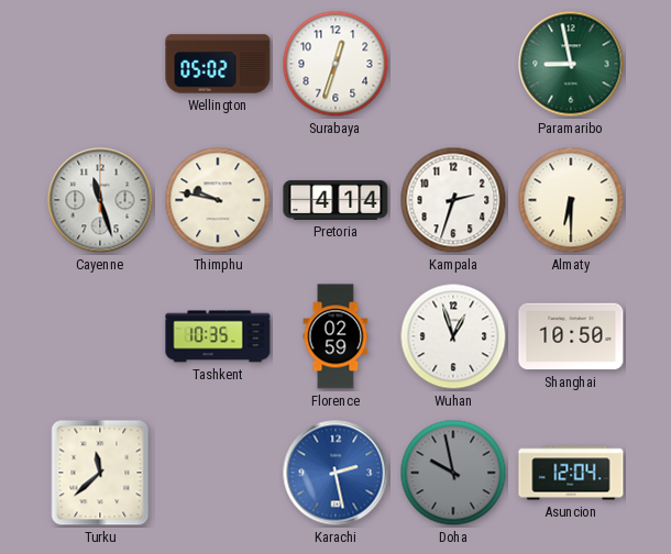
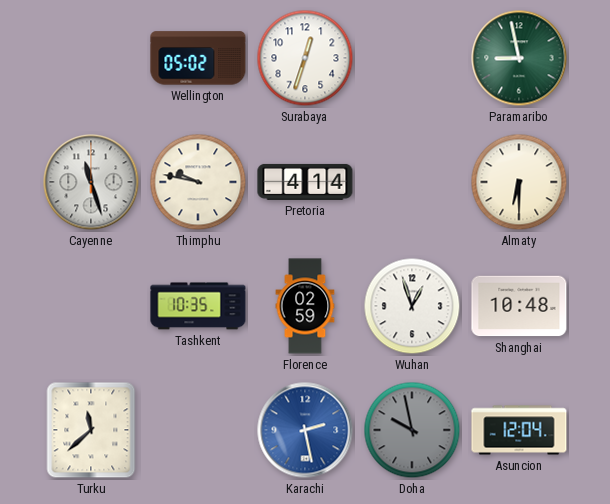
Kampala: 2:33 -> none
Shanghai: 10:50 -> 10:48
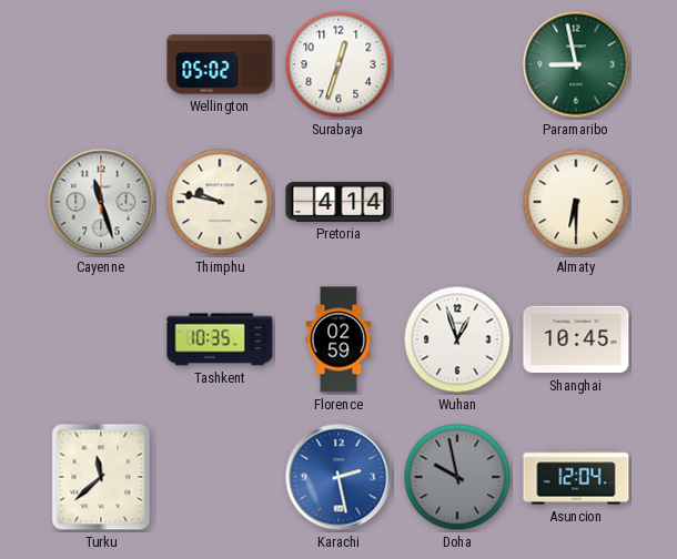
Shanghai: 10:48 -> 10:45
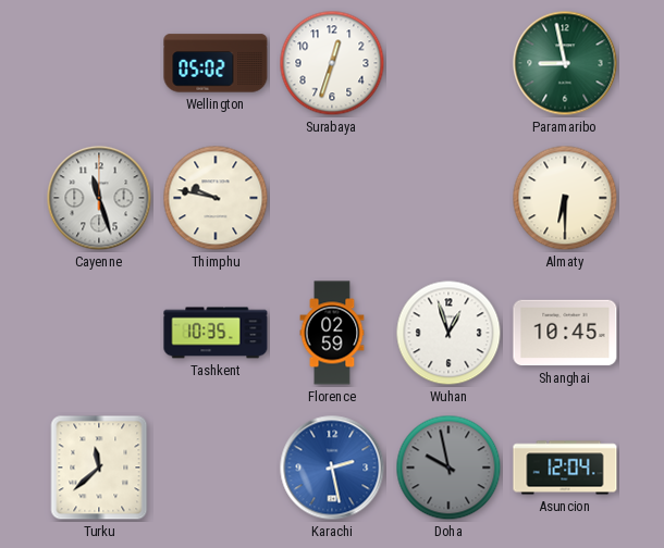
Pretoria: 4:14 -> none
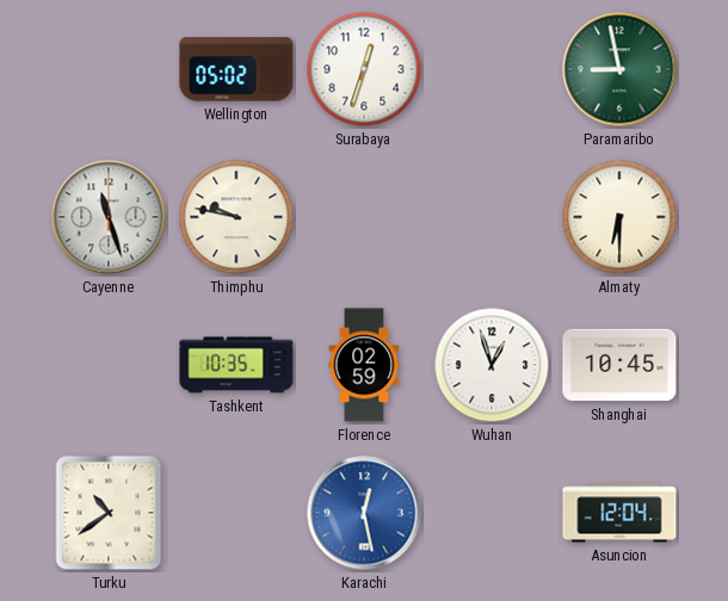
Turku: 11:38 -> 10:39
Karachi: 2:28 -> 12:28
Doha: 9:58 -> none
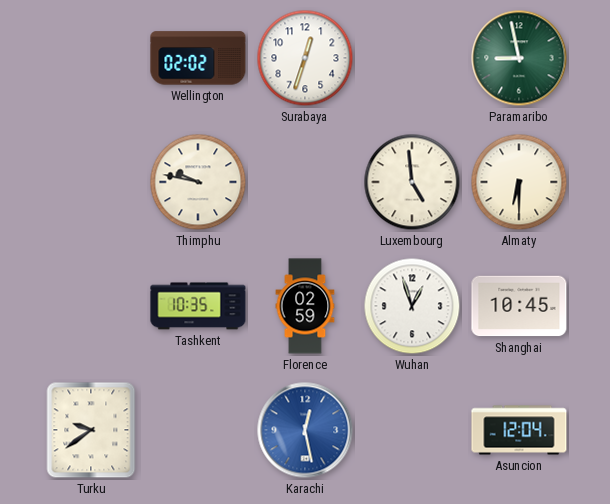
Wellington: 05:02 -> 02:02
Cayenne: 11:27 -> none
Luxembourg: none -> 4:59
Turku: 10:39 -> 9:39
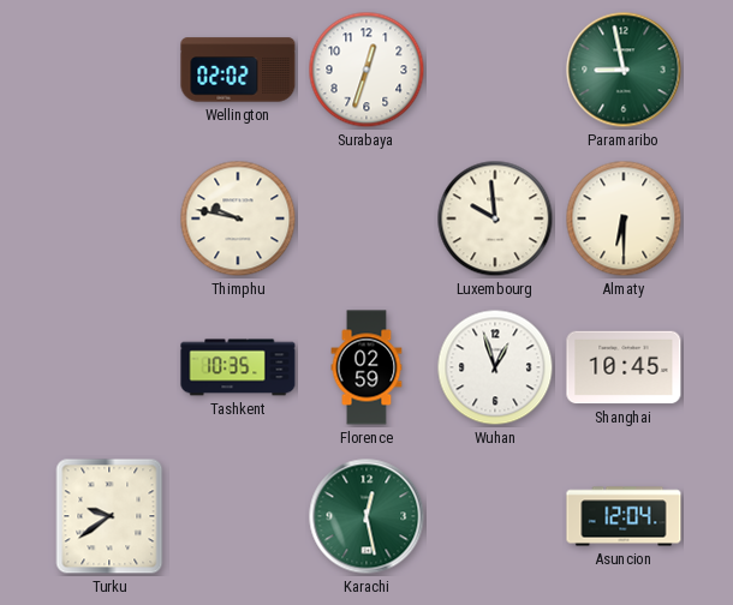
Luxembourg: 4:59 -> 9:59
Karachi dial: blue -> green
